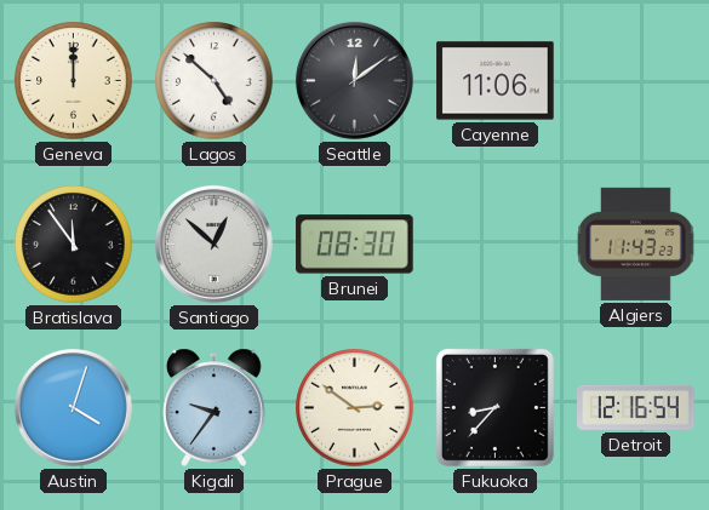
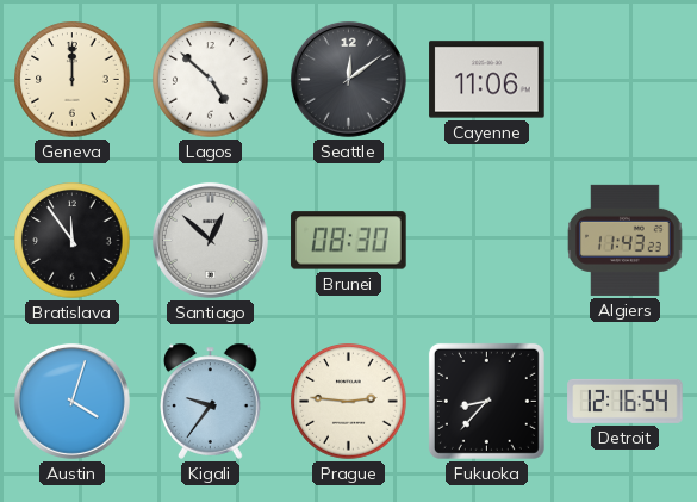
Prague: 2:51 -> 2:46
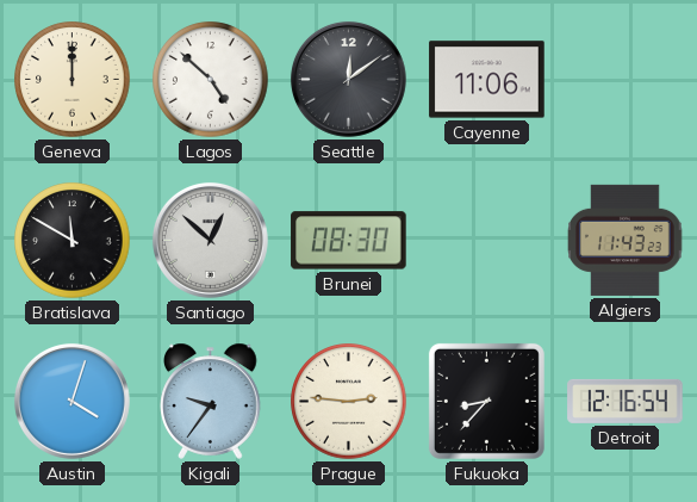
Bratislava: 11:54 -> 11:50
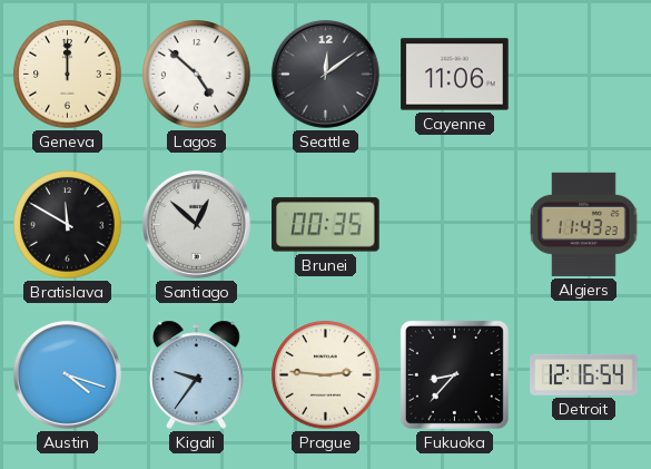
Brunei: 08:30 -> 00:35
Austin: 4:03 -> 4:18
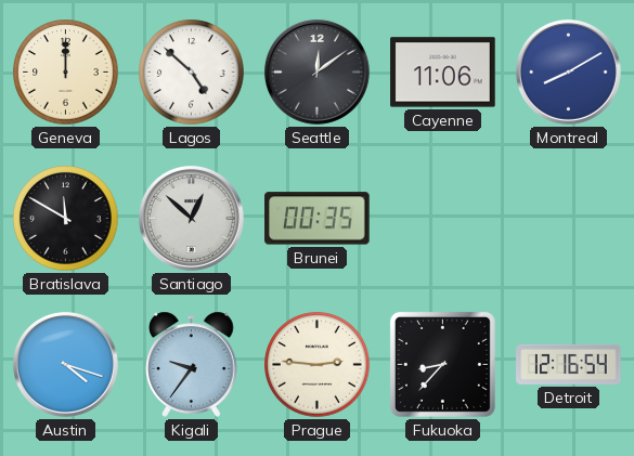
Montreal: none -> 8:10
Algiers: 11:43 -> none
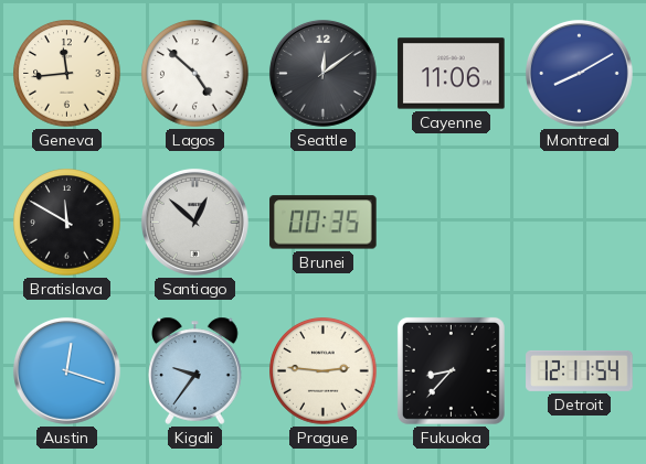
Geneva: 12:00 -> 11:44
Austin: 4:18 -> 12:18
Detroit: 12:16 -> 12:11
